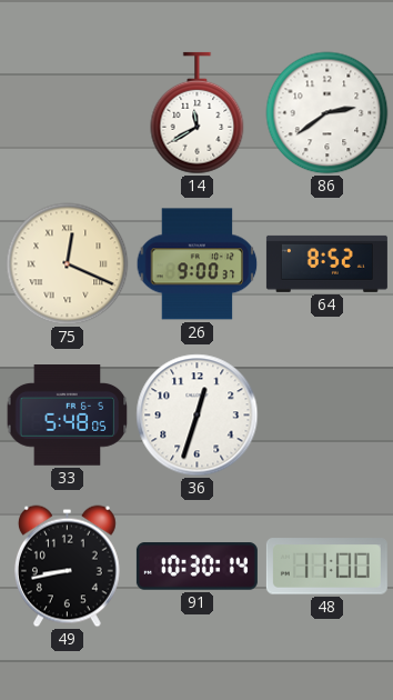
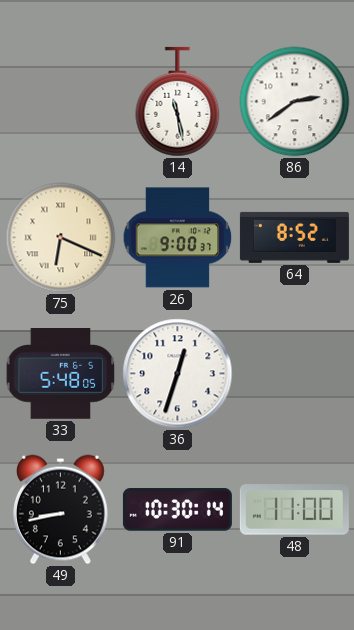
14: 11:40 -> 11:28
75: 12:19 -> 6:19
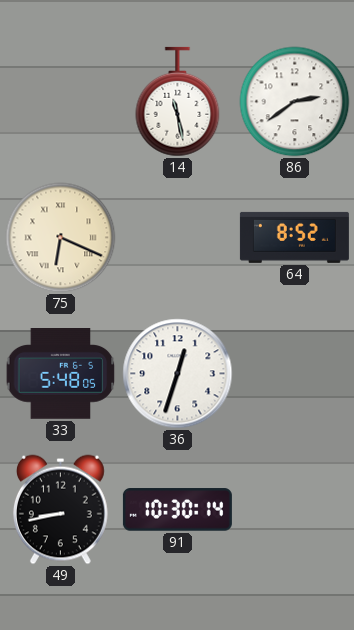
26: 9:00 -> none
48: 11:00 -> none
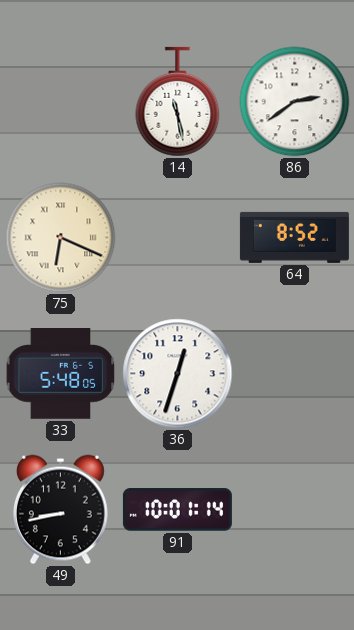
91: 10:30 -> 10:01
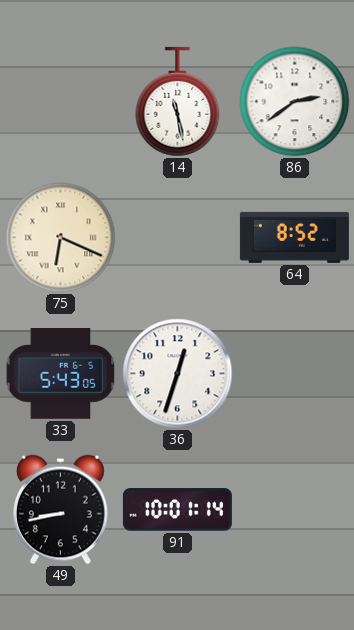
33: 5:48 -> 5:43
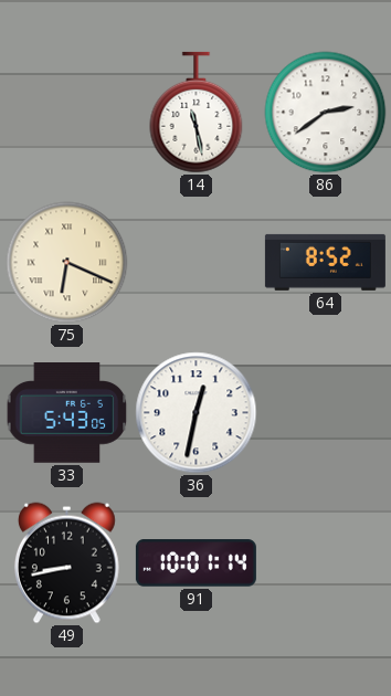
36: 12:33 -> 12:32
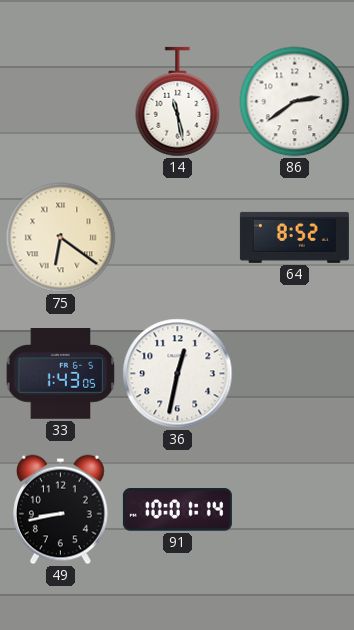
75: 6:19 -> 6:21
33: 5:43 -> 1:43
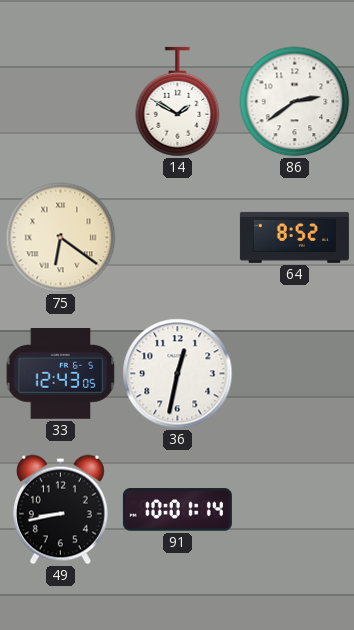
14: 11:28 -> 1:50
33: 1:43 -> 12:43
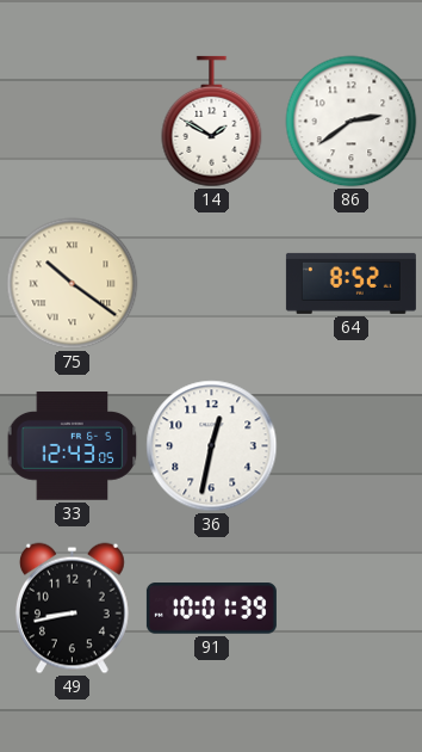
75: 6:21 -> 10:21
91: 10:01:14 -> 10:01:39
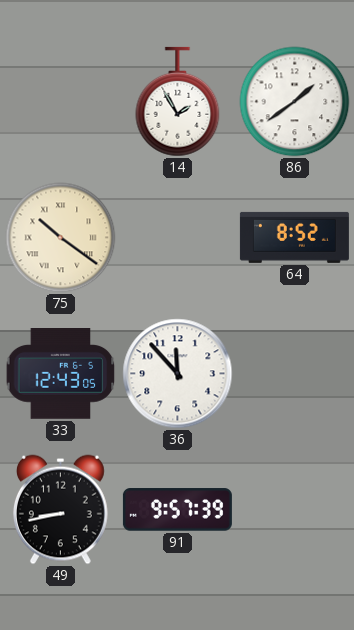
14: 1:50 -> 1:55
86: 2:39 -> 1:39
36: 12:32 -> 11:53
91: 10:01 -> 9:57
